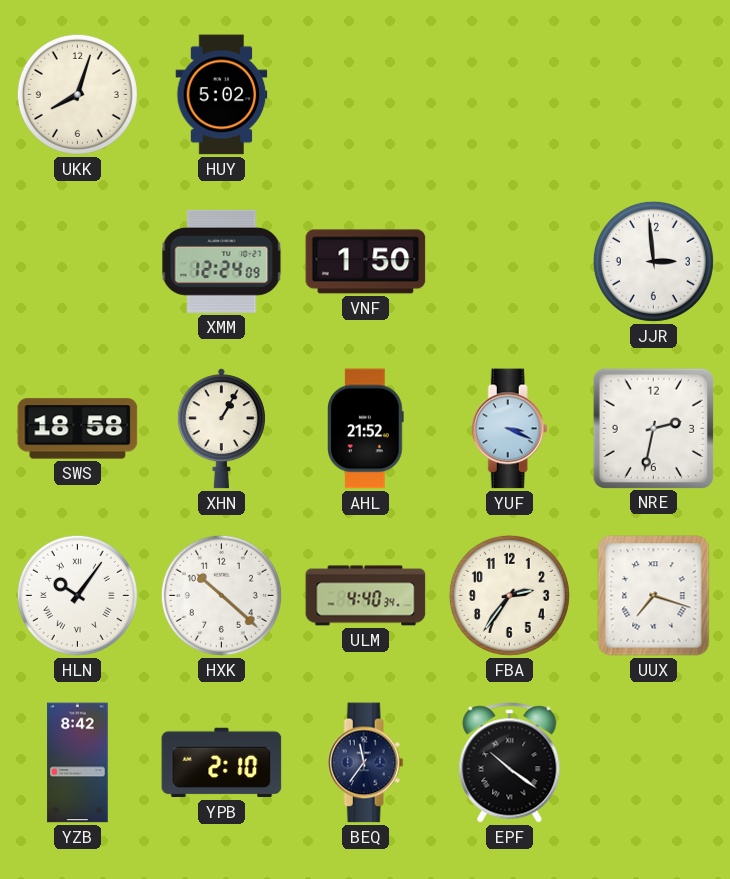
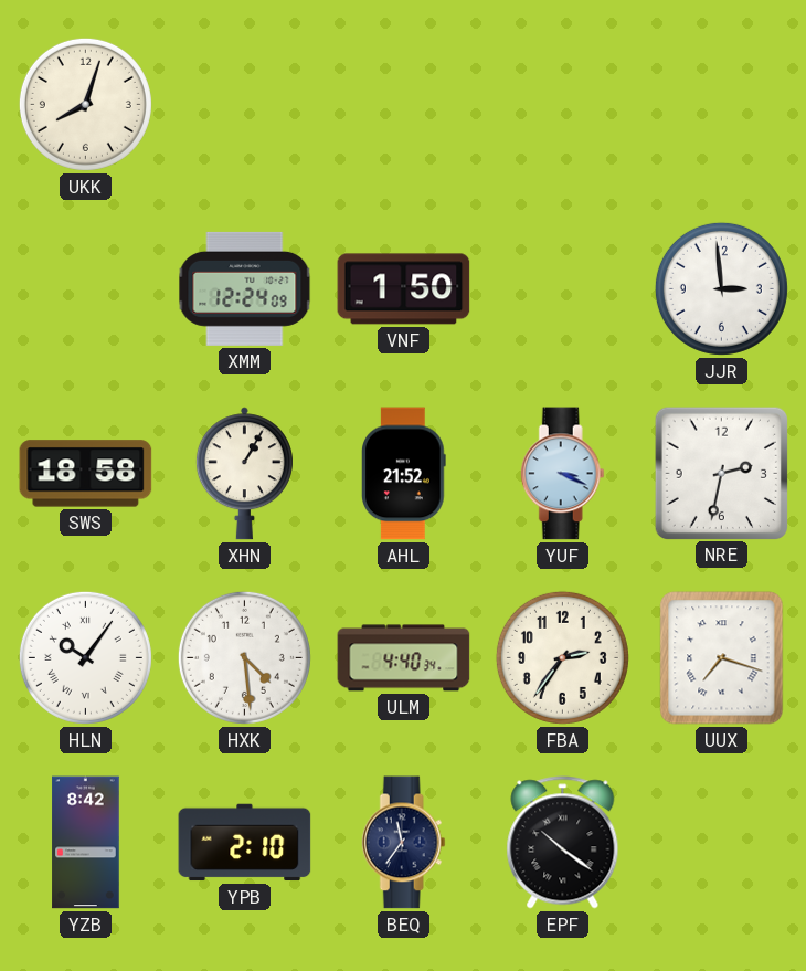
HUY: 5:02 -> none
HXK: 10:22 -> 4:29
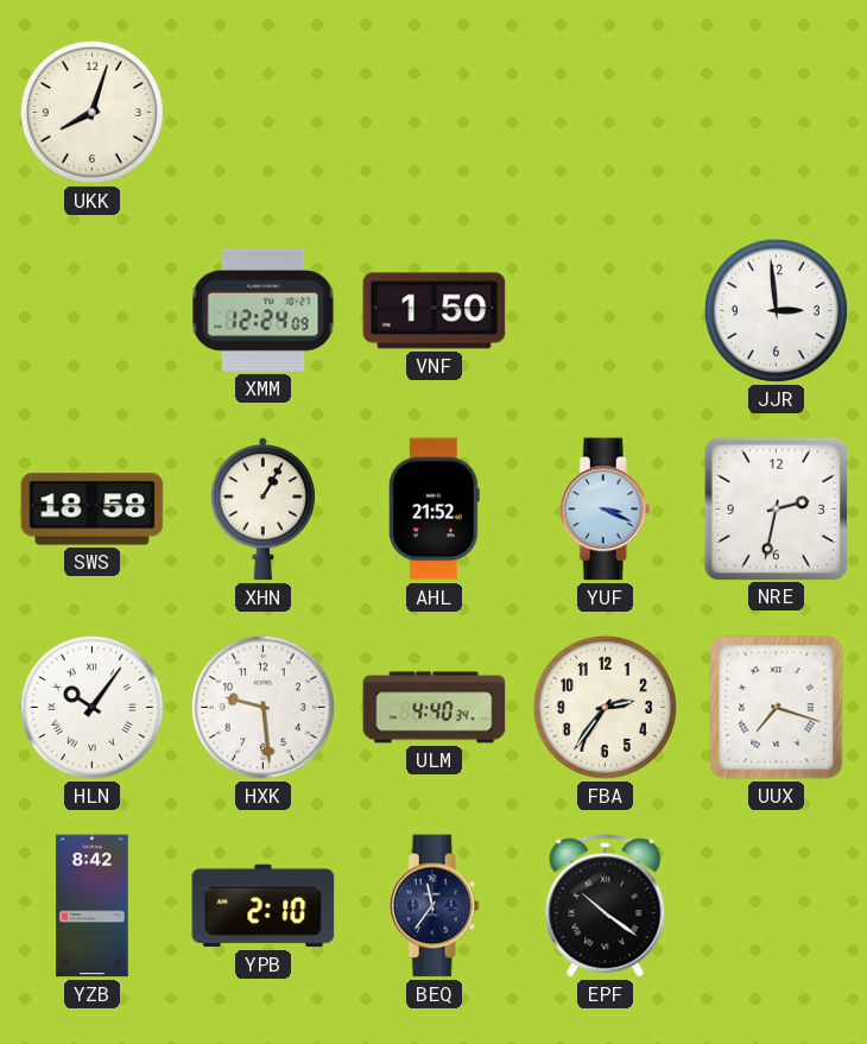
HXK: 4:29 -> 9:29
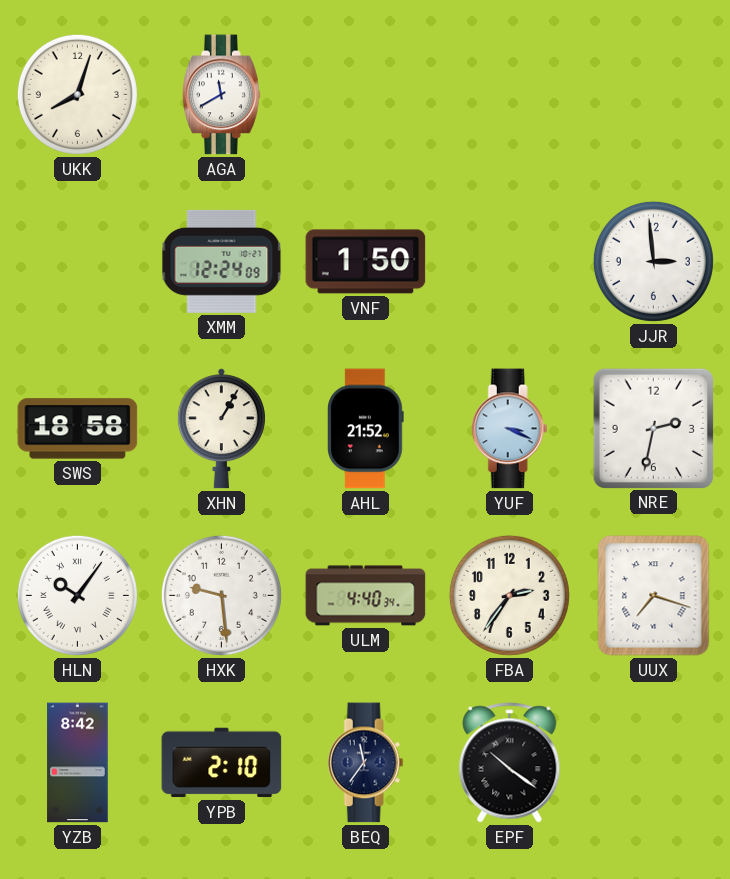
AGA: none -> 11:40
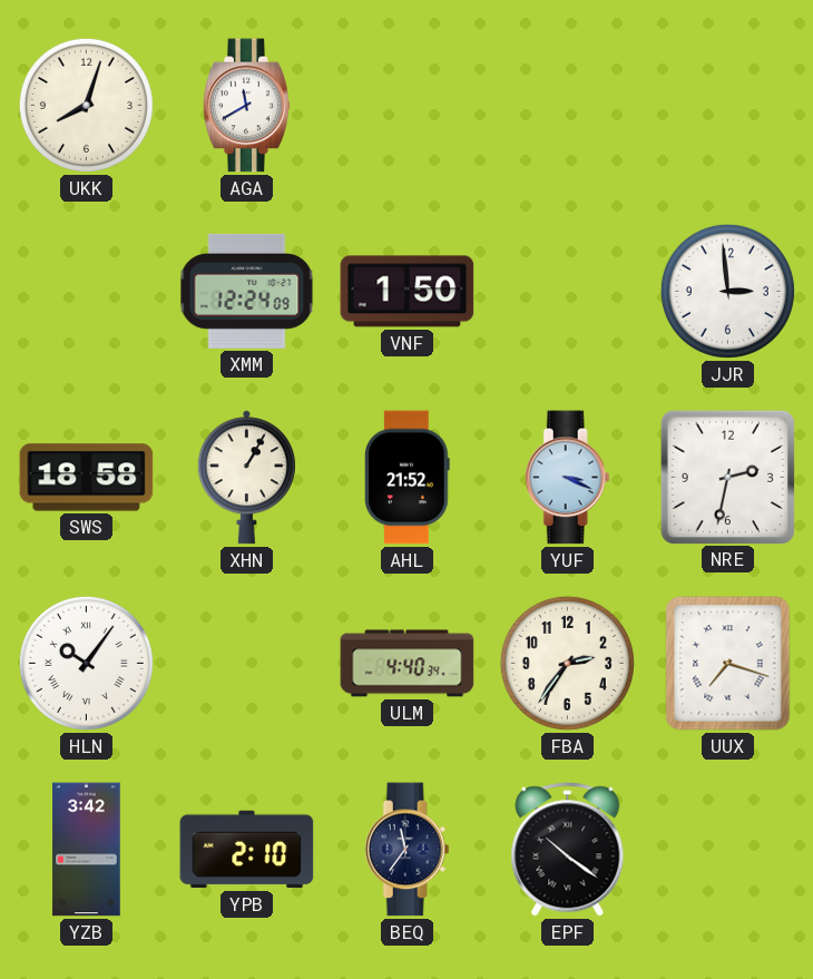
HXK: 9:29 -> none
YZB: 8:42 -> 3:42
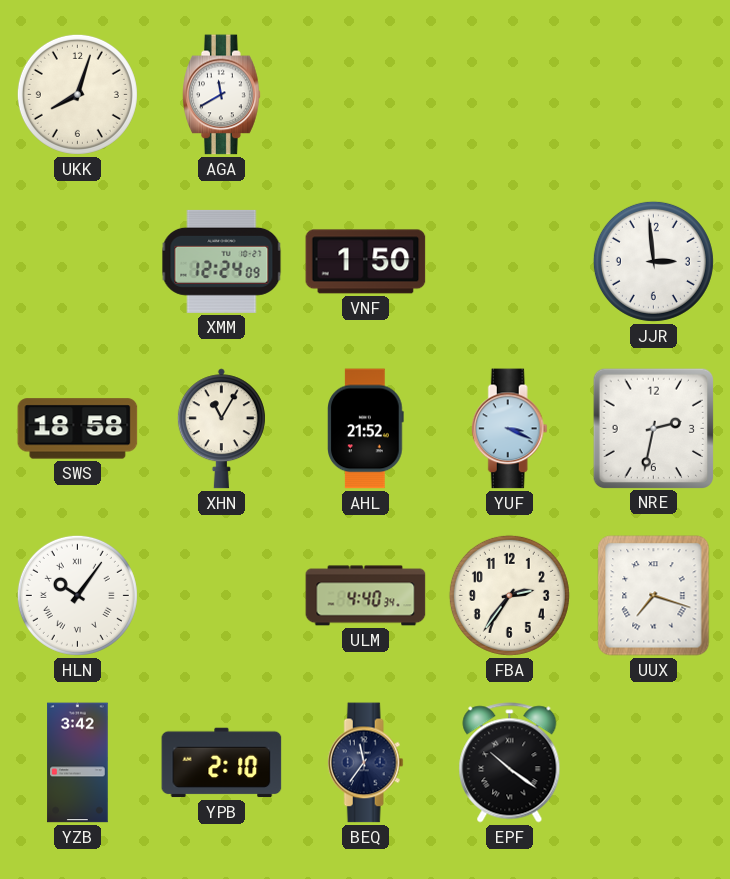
XHN: 1:05 -> 11:05
